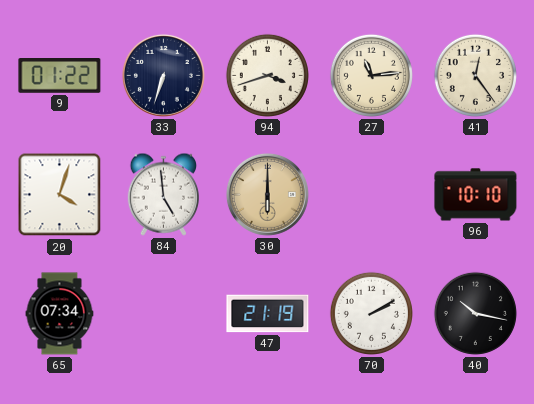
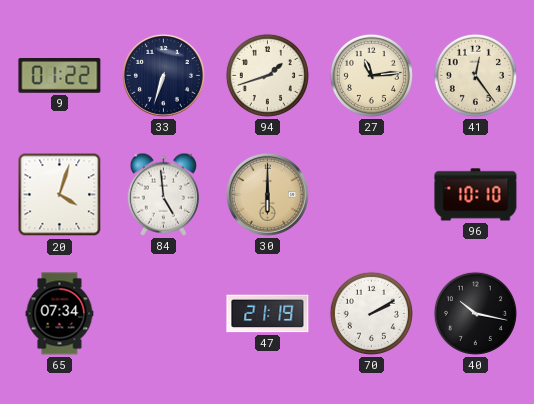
94: 3:42 -> 1:42
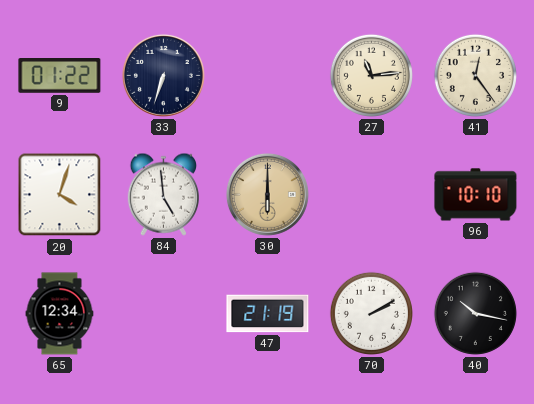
94: 1:42 -> none
65: 07:34 -> 12:34
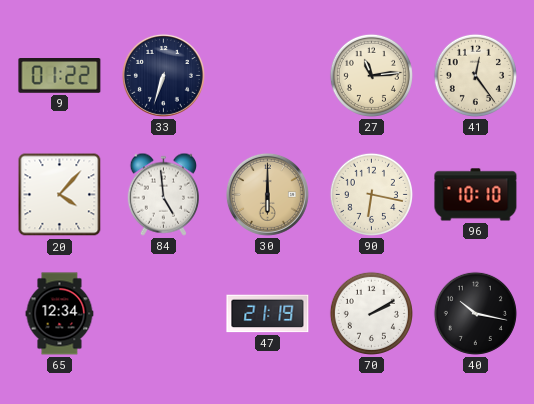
20: 4:03 -> 4:07
90: none -> 6:17
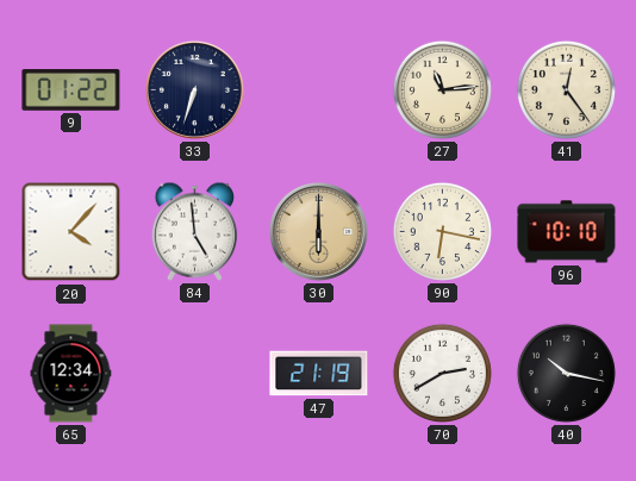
70: 2:10 -> 2:40
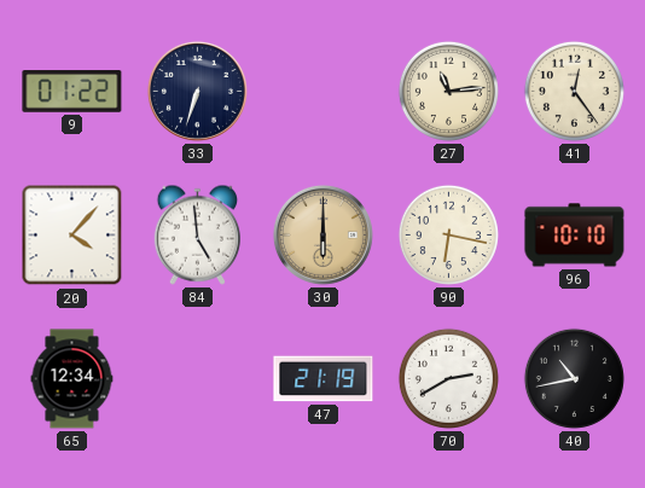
40: 10:17 -> 10:43
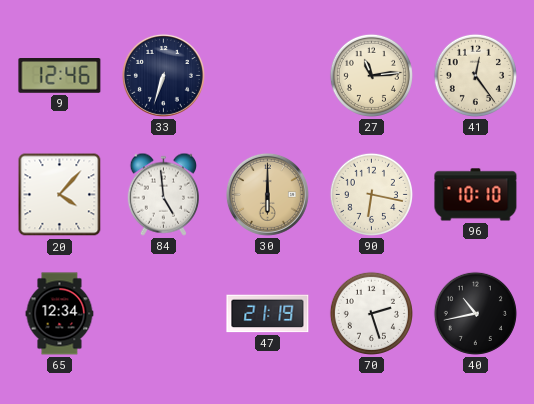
9: 01:22 -> 12:46
70: 2:40 -> 2:27
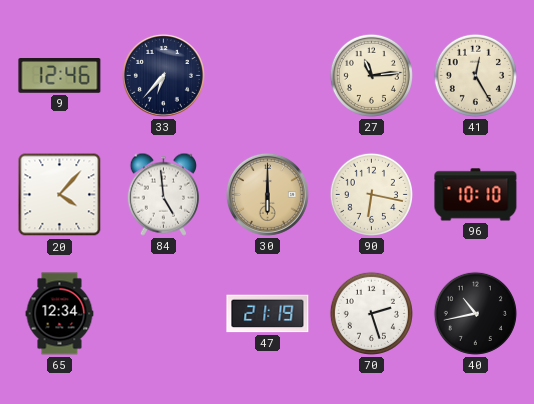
33: 6:33 -> 6:37
41: 12:24 -> 12:25
